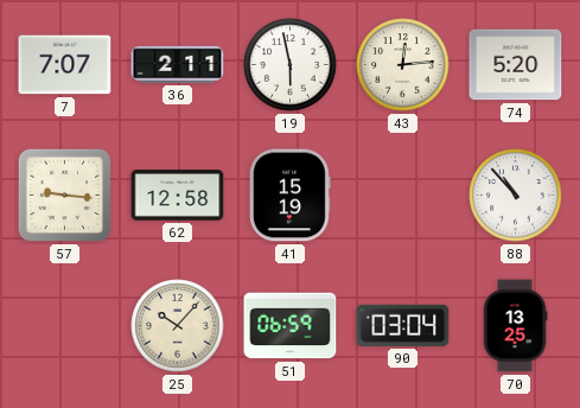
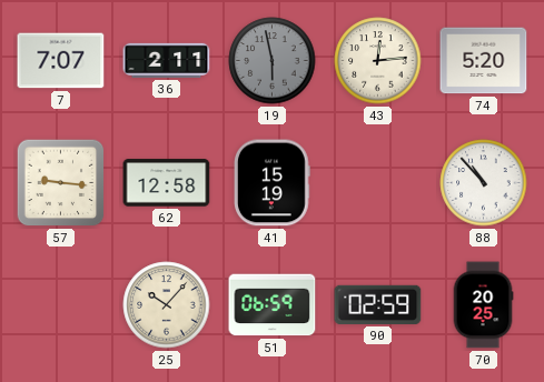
19 dial: white -> grey
90: 03:04 -> 02:59
70: 13:25 -> 20:25
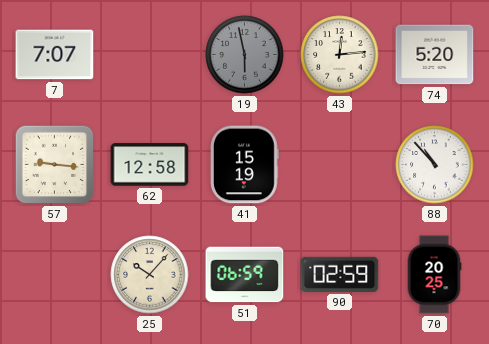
36: 2:11 -> none
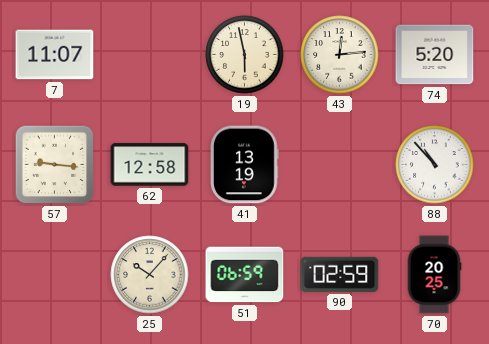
7: 7:07 -> 11:07
19 dial: grey -> cream
41: 15:19 -> 13:19
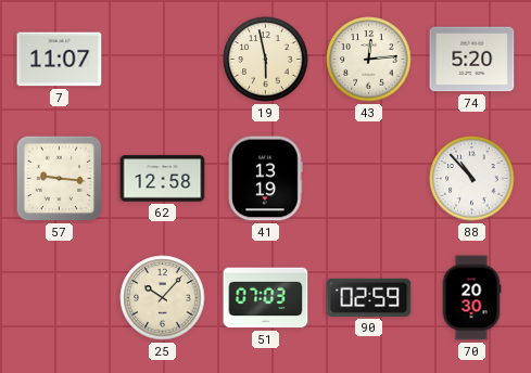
51: 06:59 -> 07:03
70: 20:25 -> 20:30
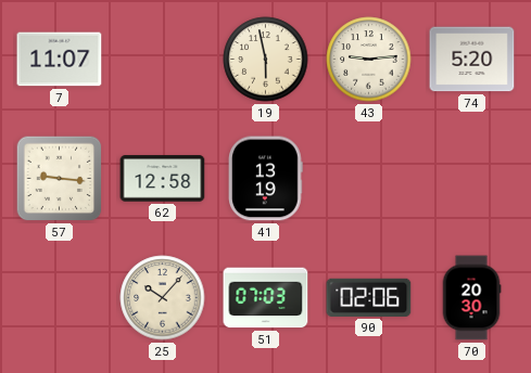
43: 12:14 -> 9:14
88: 10:53 -> none
90: 02:59 -> 02:06
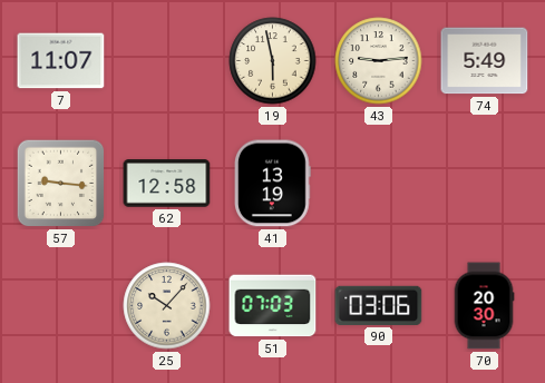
74: 5:20 -> 5:49
90: 02:06 -> 03:06
